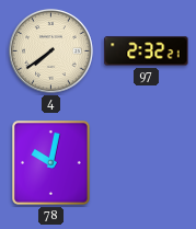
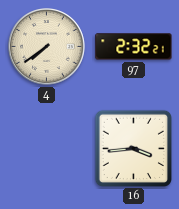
78: 10:02 -> none
16: none -> 3:44
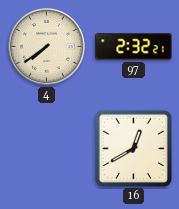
16: 3:44 -> 12:40
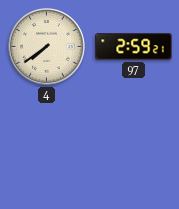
97: 2:32 -> 2:59
16: 12:40 -> none
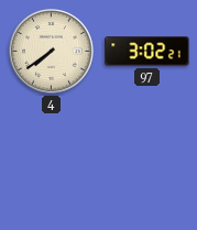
97: 2:59 -> 3:02
